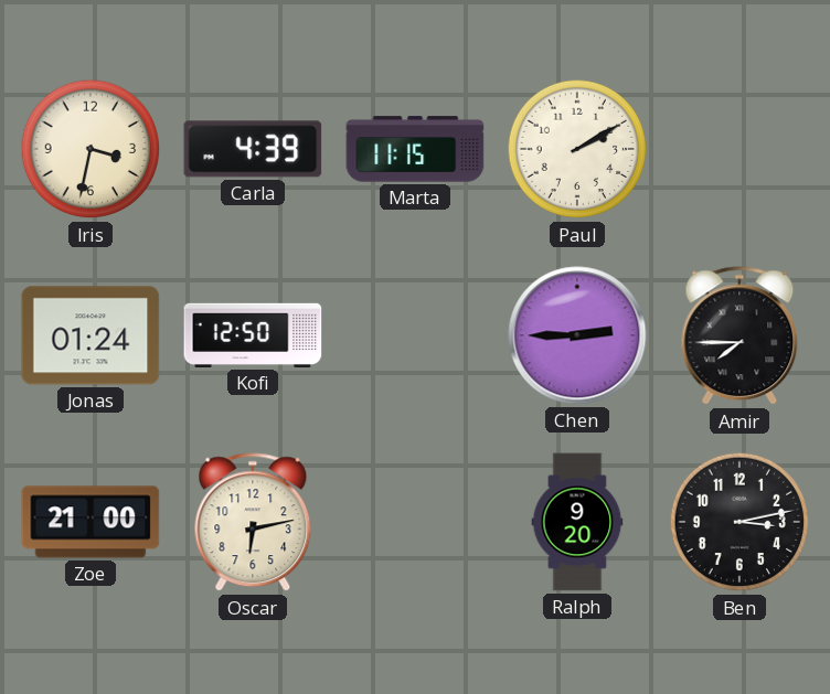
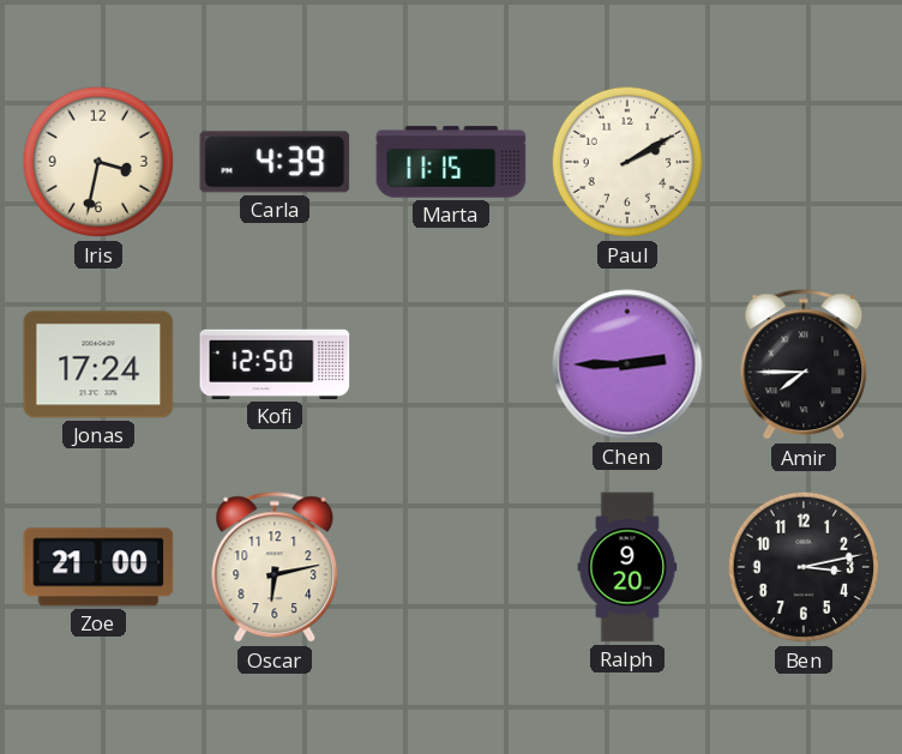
Jonas: 01:24 -> 17:24
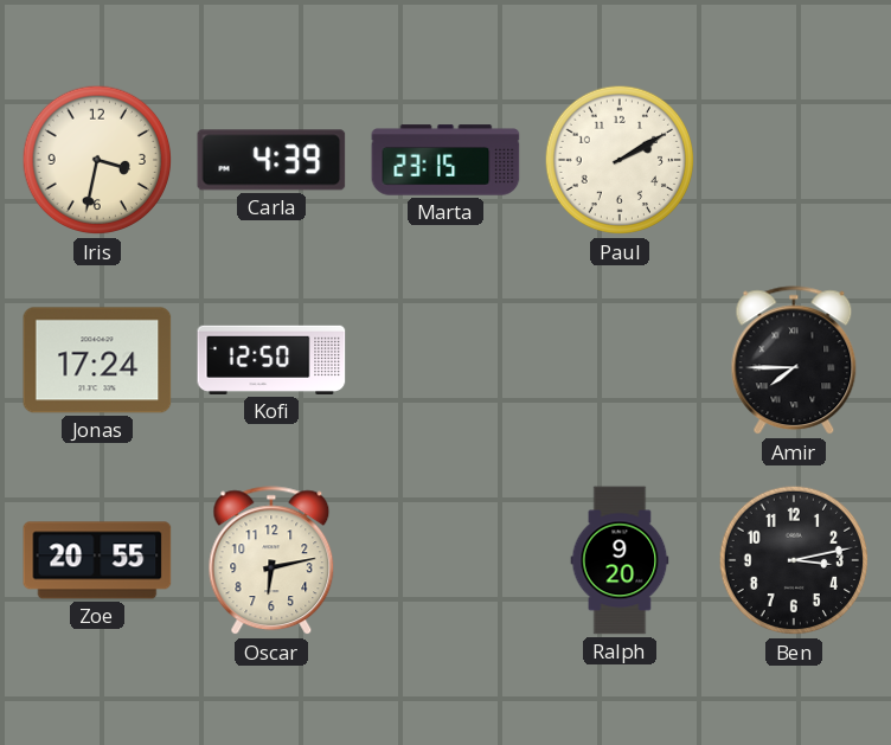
Marta: 11:15 -> 23:15
Chen: 2:45 -> none
Zoe: 21:00 -> 20:55
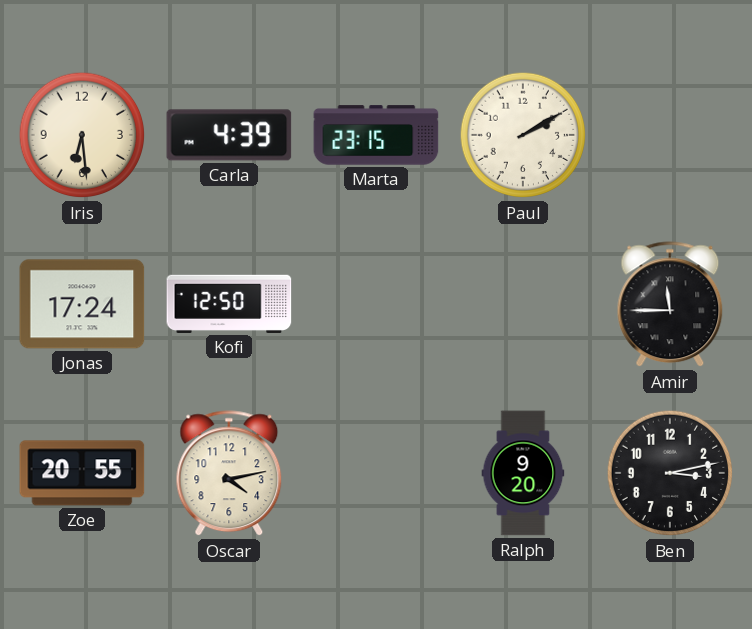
Iris: 3:32 -> 6:29
Amir: 7:45 -> 11:45
Oscar: 6:13 -> 4:13
